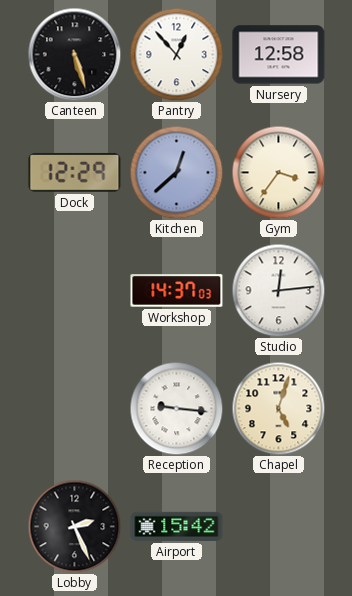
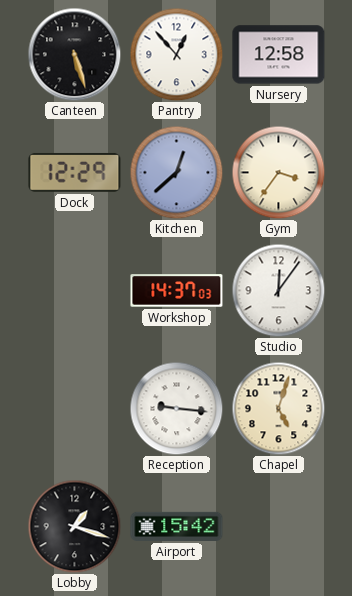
Studio: 12:14 -> 12:06
Lobby: 2:26 -> 1:18
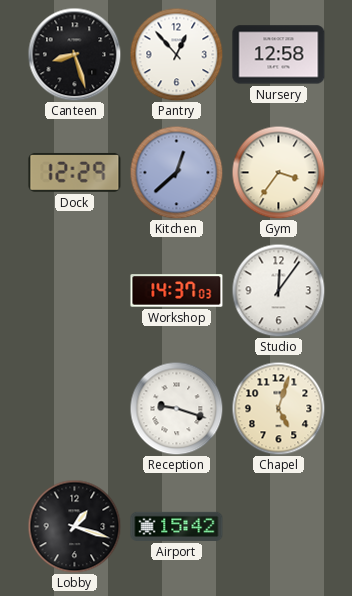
Canteen: 5:27 -> 8:27
Reception: 9:16 -> 9:18
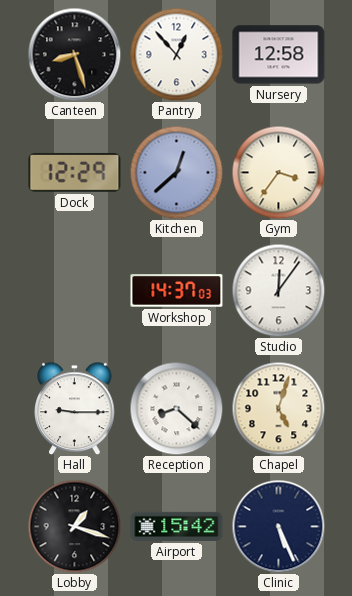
Hall: none -> 9:15
Reception: 9:18 -> 8:22
Clinic: none -> 5:26
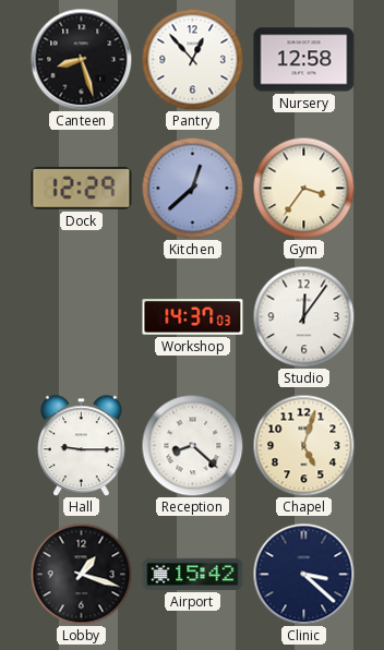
Clinic: 5:26 -> 3:22
